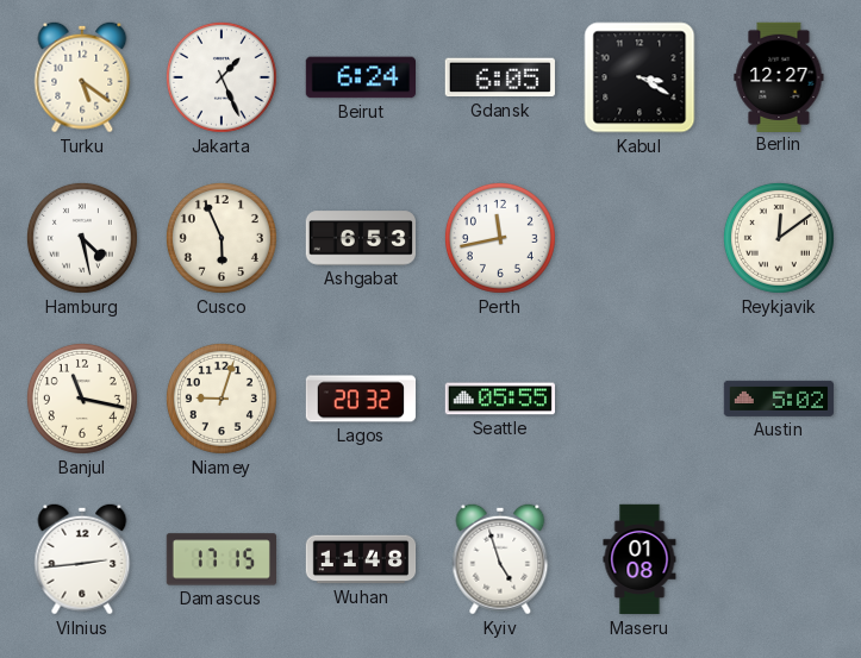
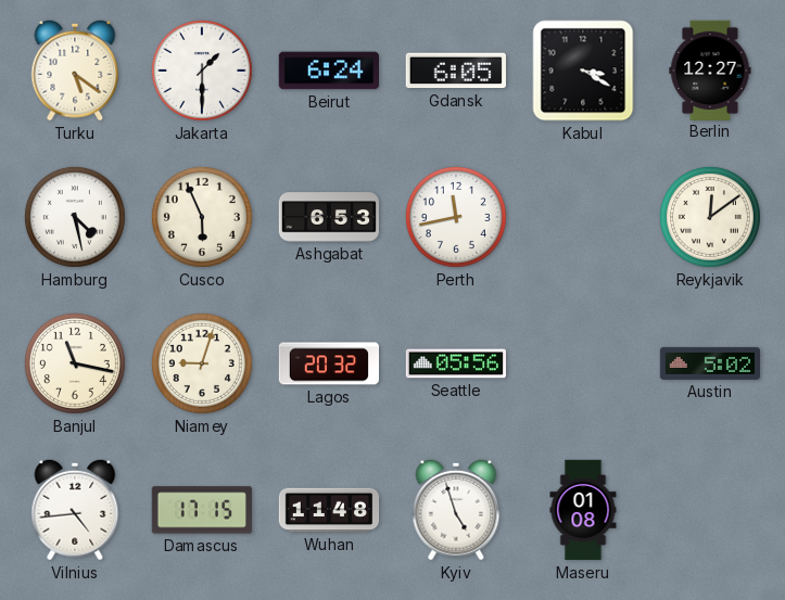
Jakarta: 1:26 -> 1:30
Seattle: 05:55 -> 05:56
Vilnius: 2:44 -> 4:44
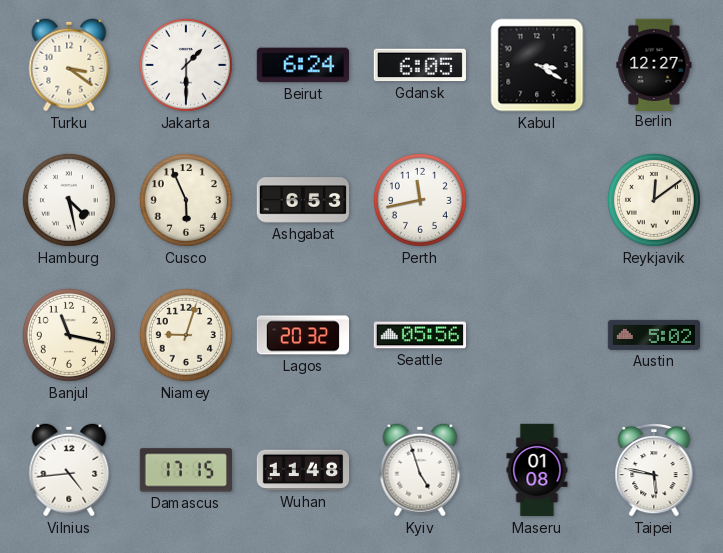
Turku: 5:21 -> 3:21
Taipei: none -> 5:47
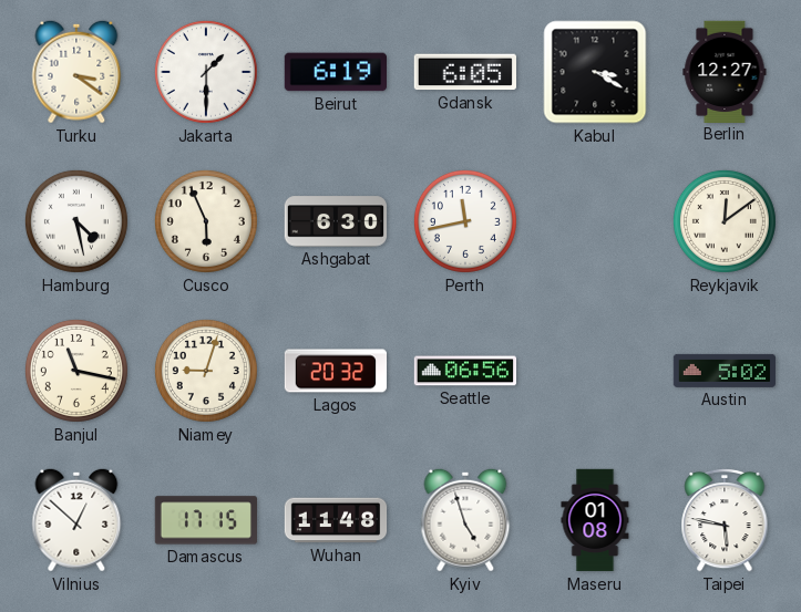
Beirut: 6:24 -> 6:19
Ashgabat: 6:53 -> 6:30
Seattle: 05:56 -> 06:56
Vilnius: 4:44 -> 12:52
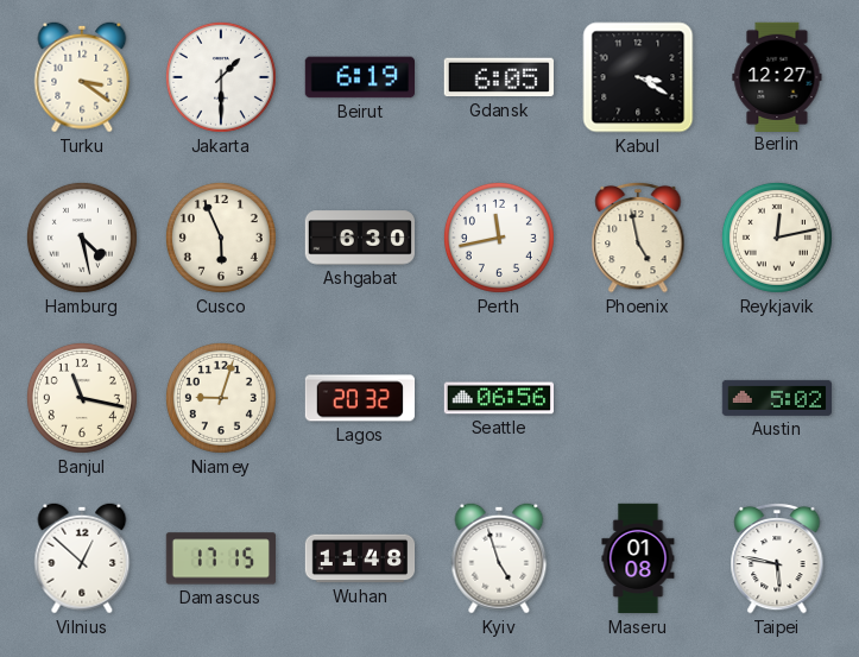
Phoenix: none -> 4:58
Reykjavik: 12:09 -> 12:13
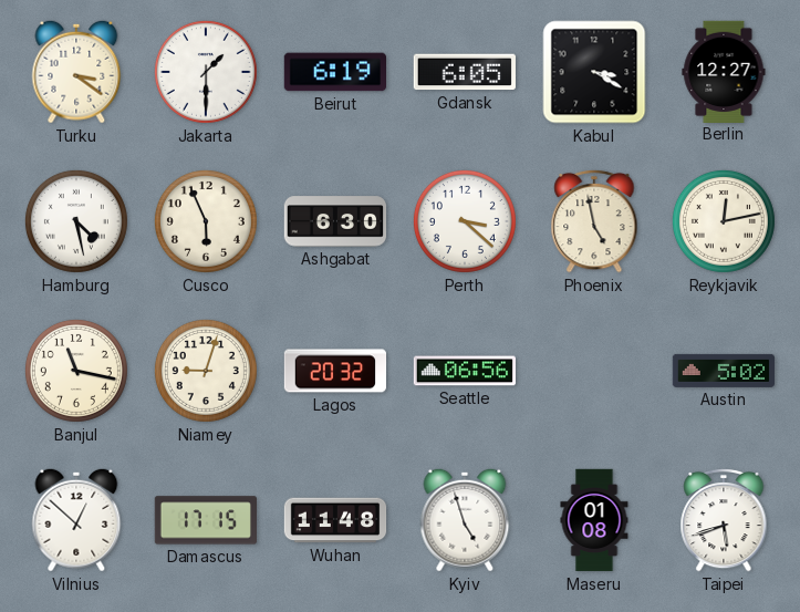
Perth: 11:43 -> 3:22
Taipei: 5:47 -> 5:42
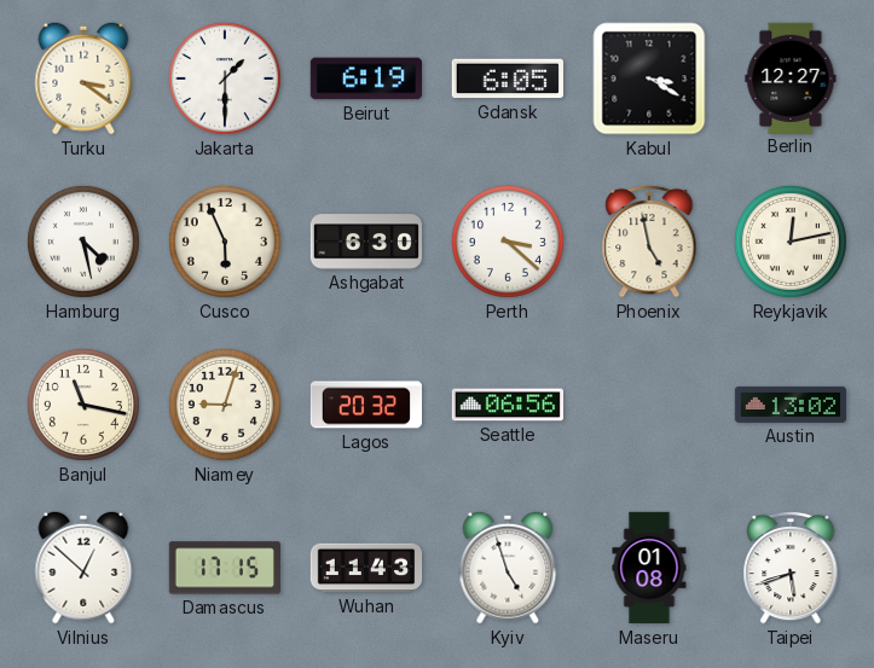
Austin: 5:02 -> 13:02
Wuhan: 11:48 -> 11:43
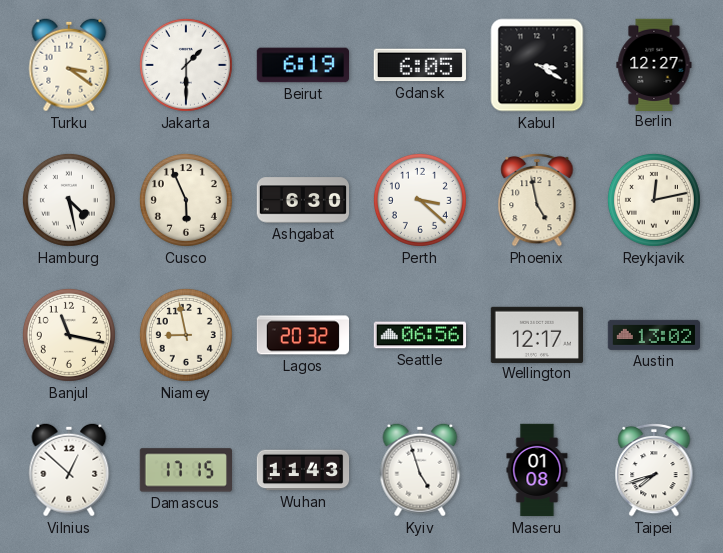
Niamey: 9:03 -> 8:58
Wellington: none -> 12:17
Taipei: 5:42 -> 7:42
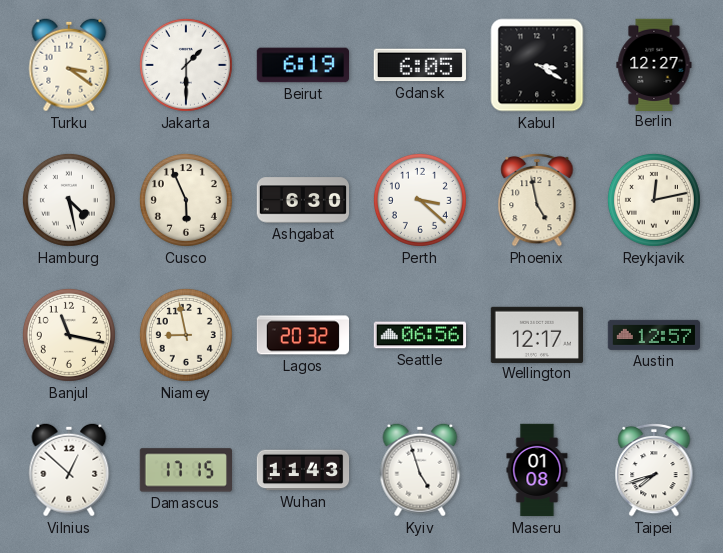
Austin: 13:02 -> 12:57
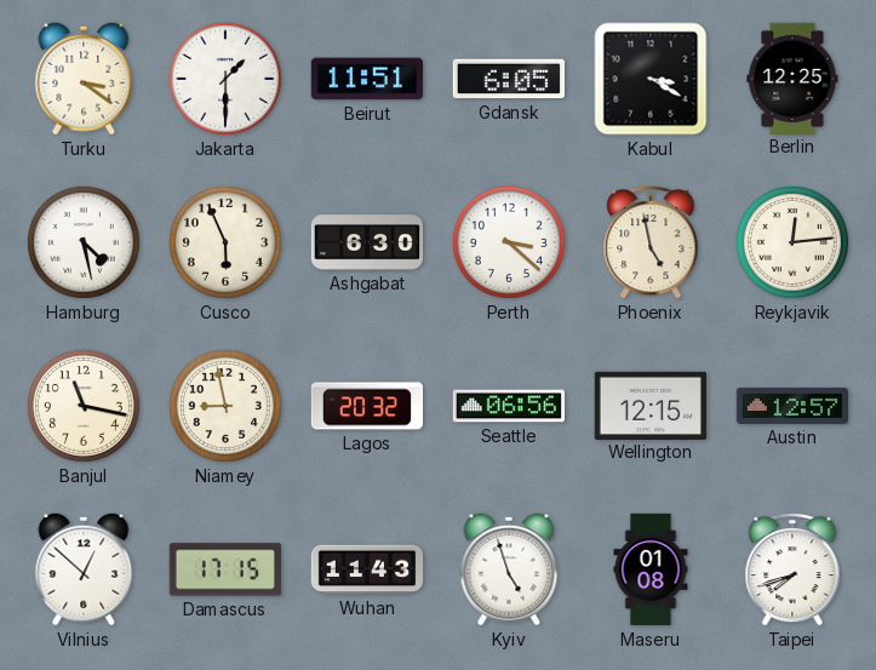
Beirut: 6:19 -> 11:51
Berlin: 12:27 -> 12:25
Reykjavik: 12:13 -> 12:14
Wellington: 12:17 -> 12:15
